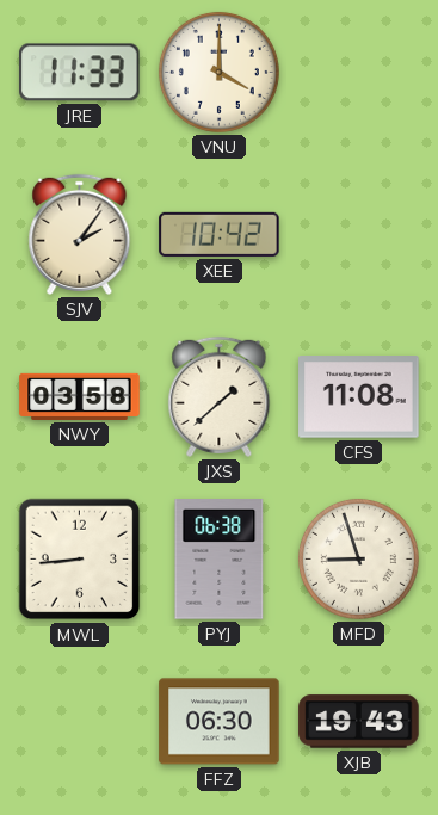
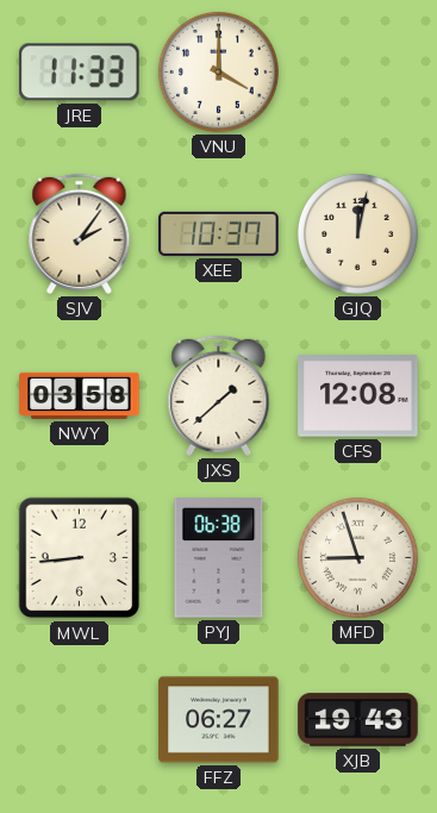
XEE: 10:42 -> 10:37
GJQ: none -> 12:02
CFS: 11:08 -> 12:08
FFZ: 06:30 -> 06:27
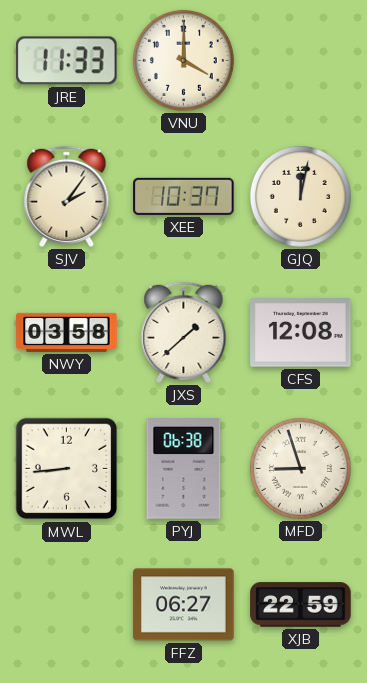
XJB: 19:43 -> 22:59
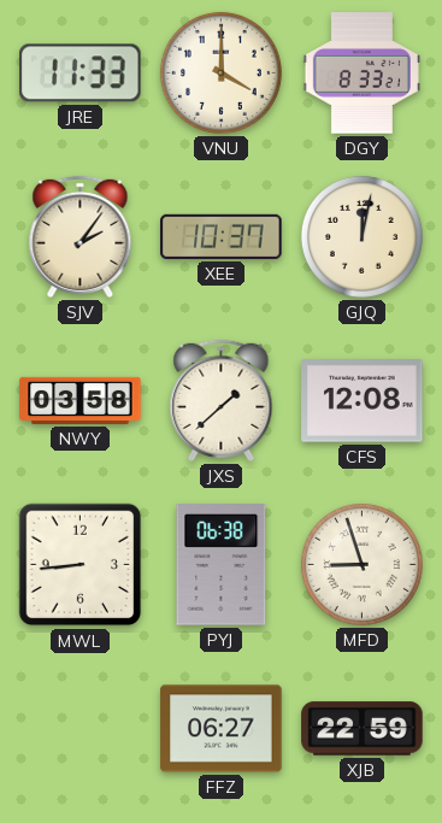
DGY: none -> 8:33
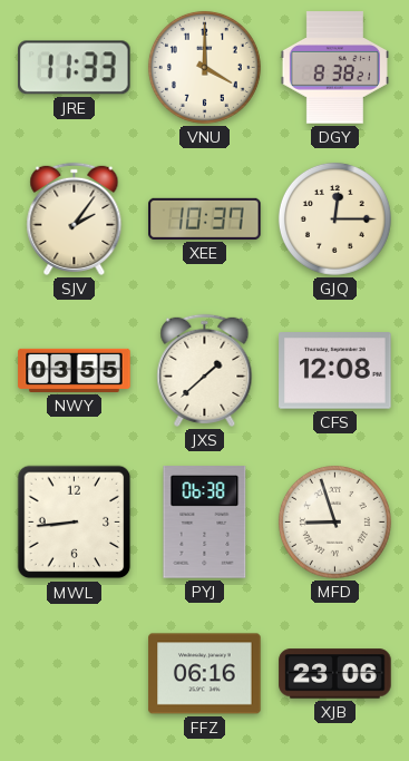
DGY: 8:33 -> 8:38
GJQ: 12:02 -> 12:15
NWY: 03:58 -> 03:55
FFZ: 06:27 -> 06:16
XJB: 22:59 -> 23:06
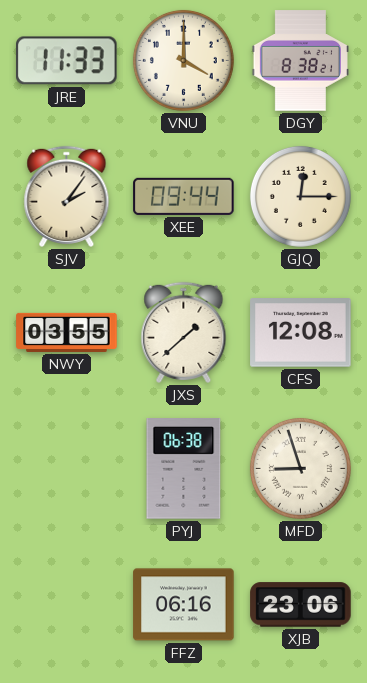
XEE: 10:37 -> 09:44
MWL: 8:44 -> none
